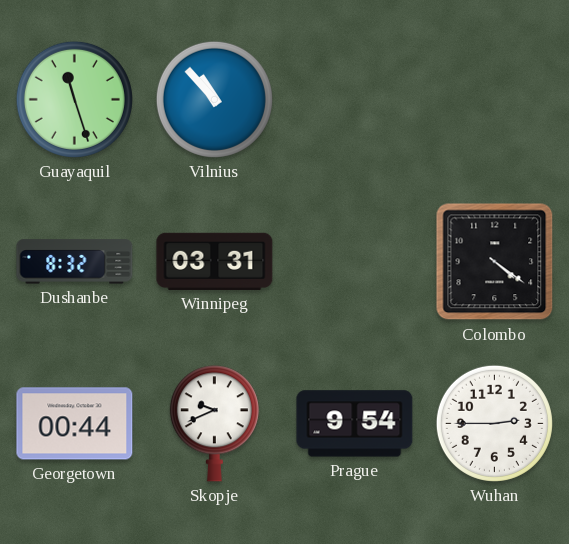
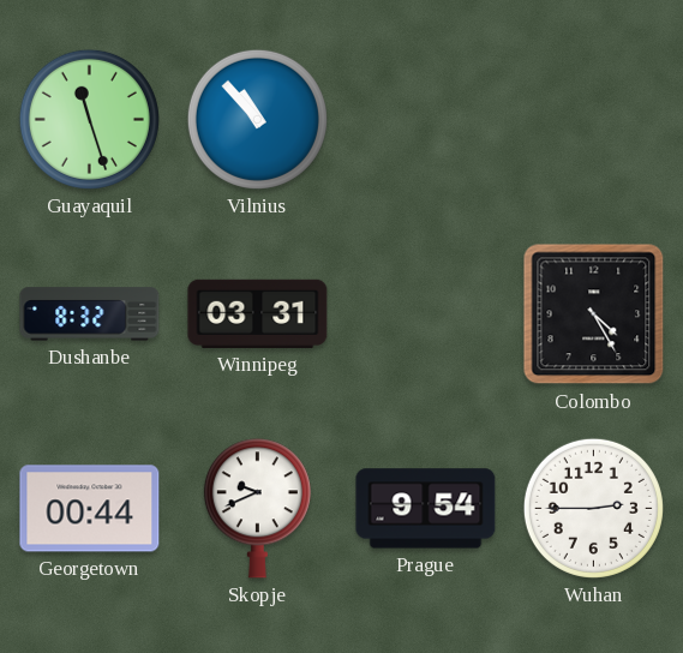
Colombo: 4:21 -> 4:25
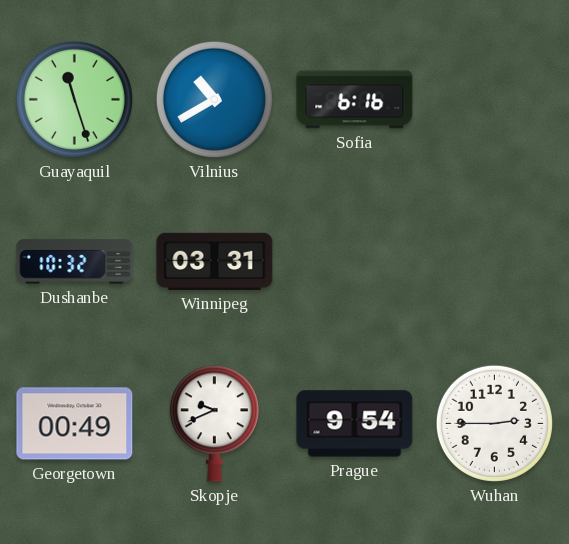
Vilnius: 10:53 -> 10:40
Sofia: none -> 6:16
Dushanbe: 8:32 -> 10:32
Colombo: 4:25 -> none
Georgetown: 00:44 -> 00:49
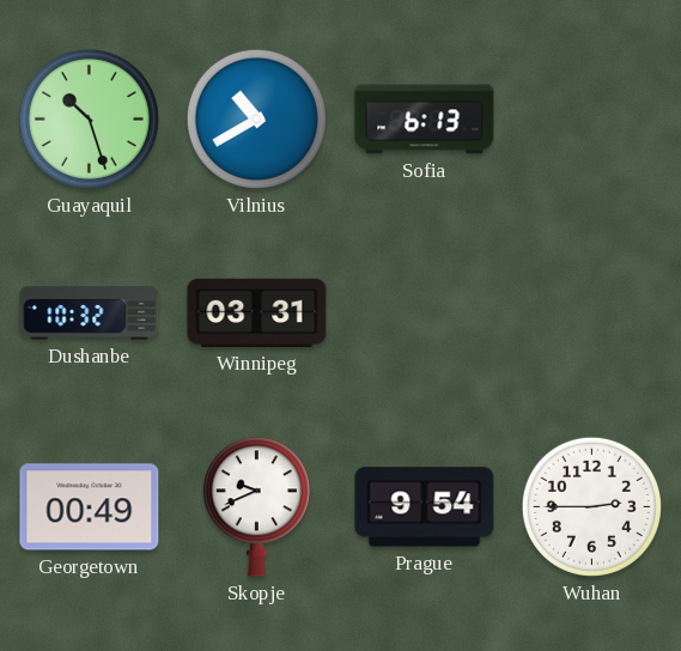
Guayaquil: 11:27 -> 10:27
Sofia: 6:16 -> 6:13
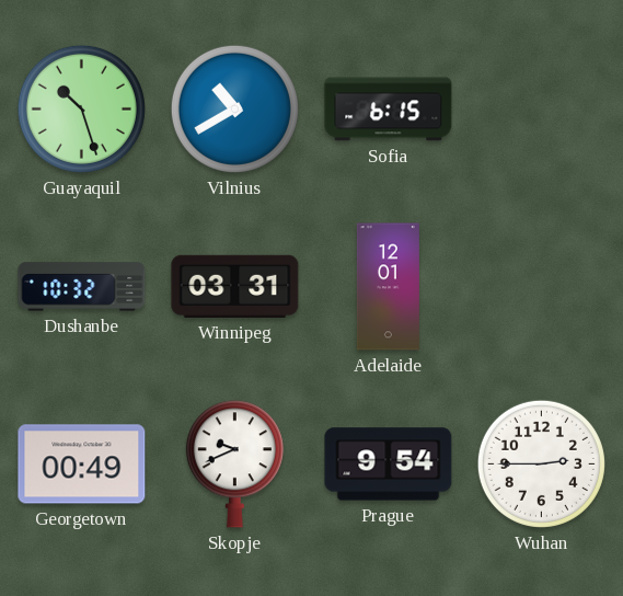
Sofia: 6:13 -> 6:15
Adelaide: none -> 12:01
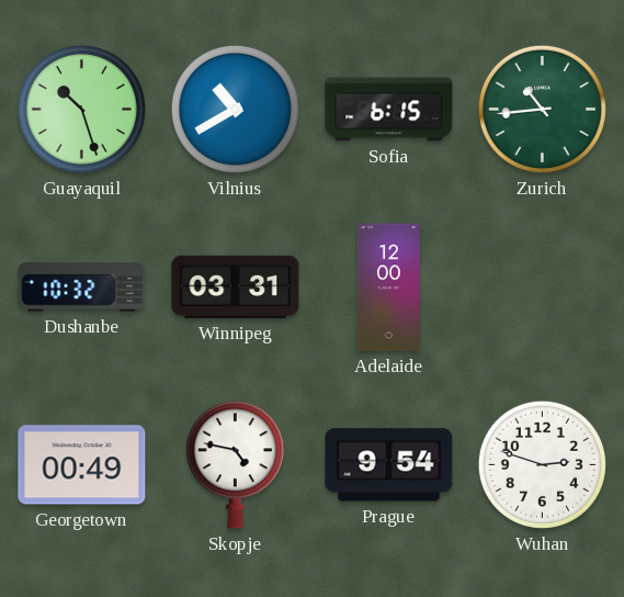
Zurich: none -> 10:44
Adelaide: 12:01 -> 12:00
Skopje: 9:41 -> 4:47
Wuhan: 2:45 -> 2:48
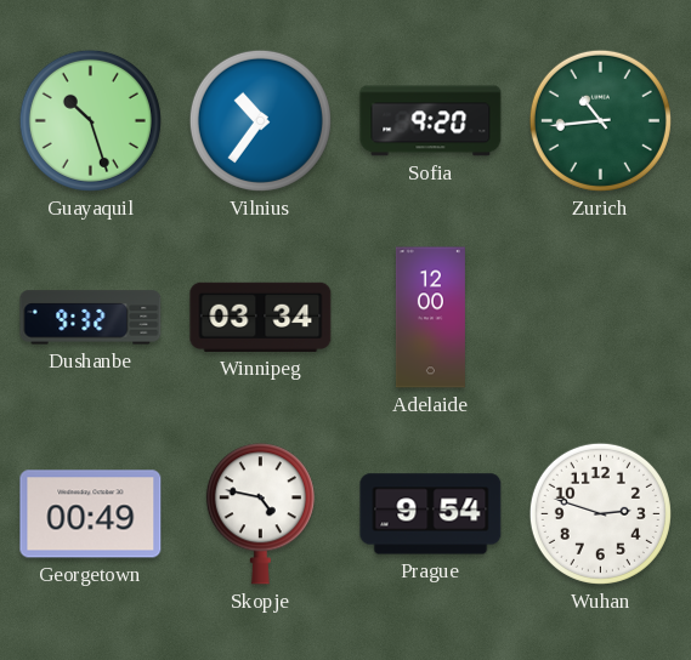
Vilnius: 10:40 -> 10:36
Sofia: 6:15 -> 9:20
Dushanbe: 10:32 -> 9:32
Winnipeg: 03:31 -> 03:34
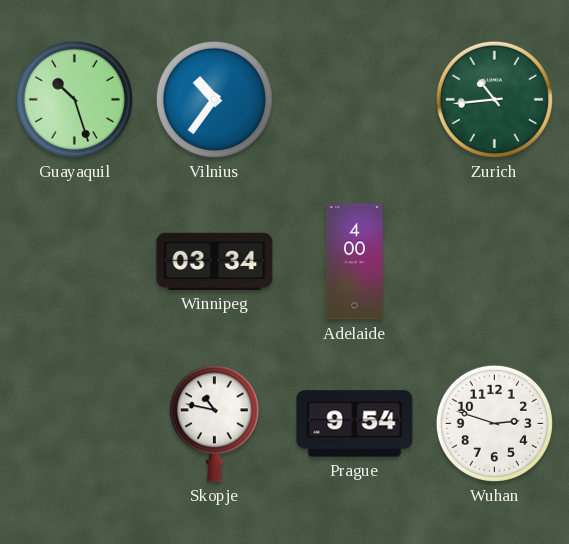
Sofia: 9:20 -> none
Dushanbe: 9:32 -> none
Adelaide: 12:00 -> 4:00
Georgetown: 00:49 -> none
Skopje: 4:47 -> 10:47
